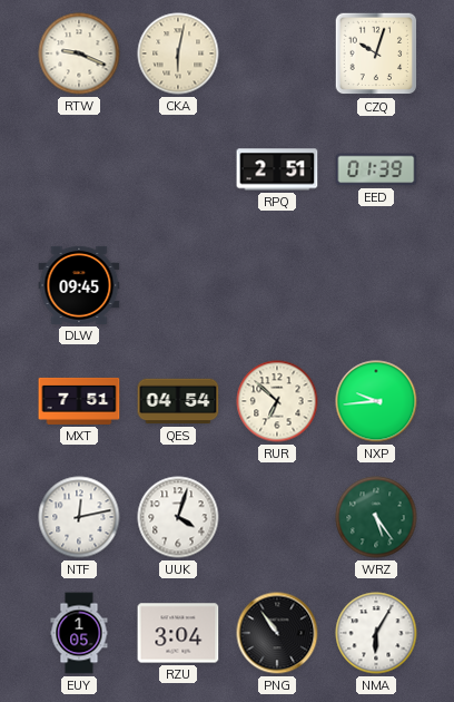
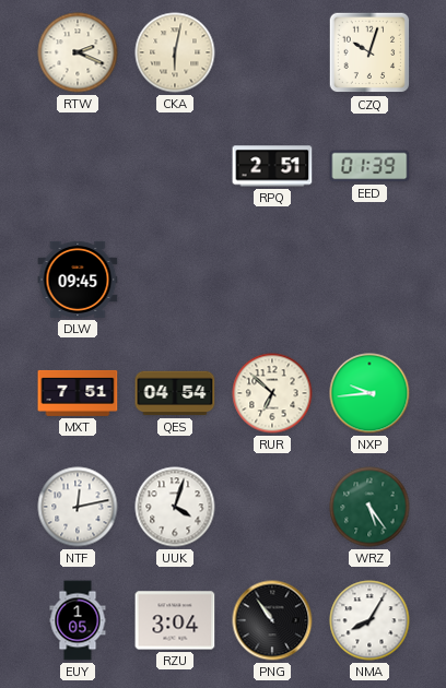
RTW: 9:19 -> 2:19
NMA: 6:05 -> 8:05
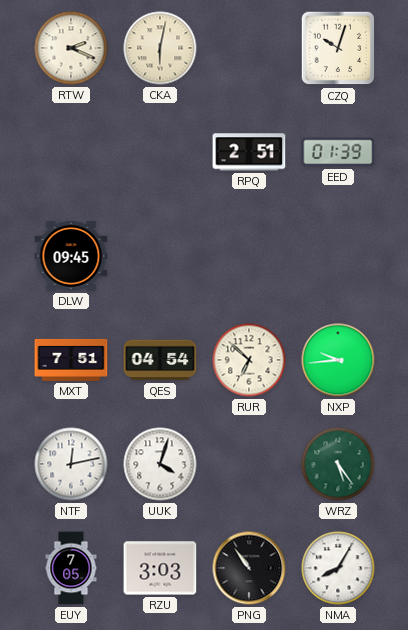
EUY: 1:05 -> 7:05
RZU: 3:04 -> 3:03
